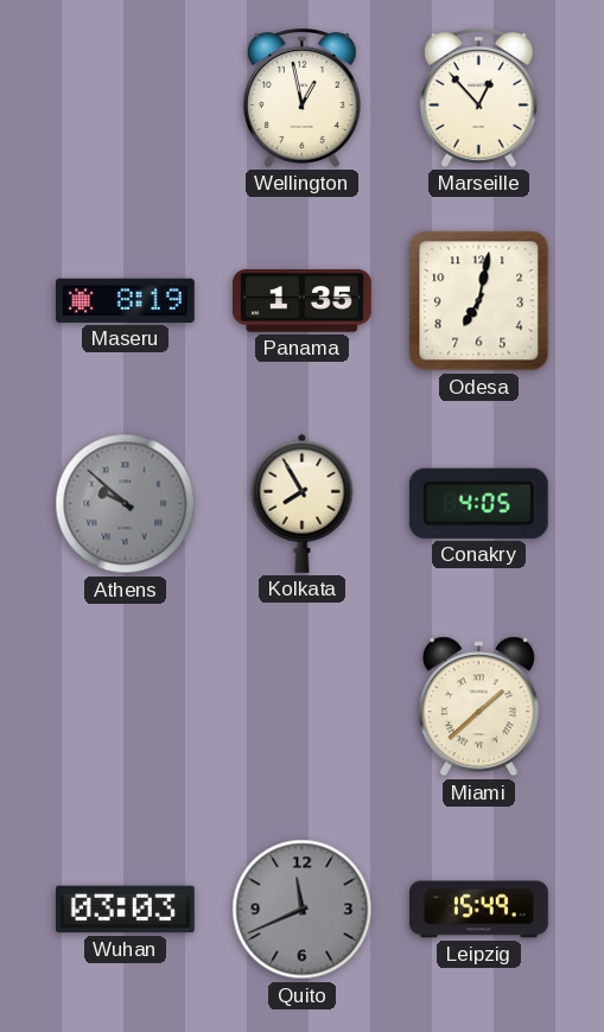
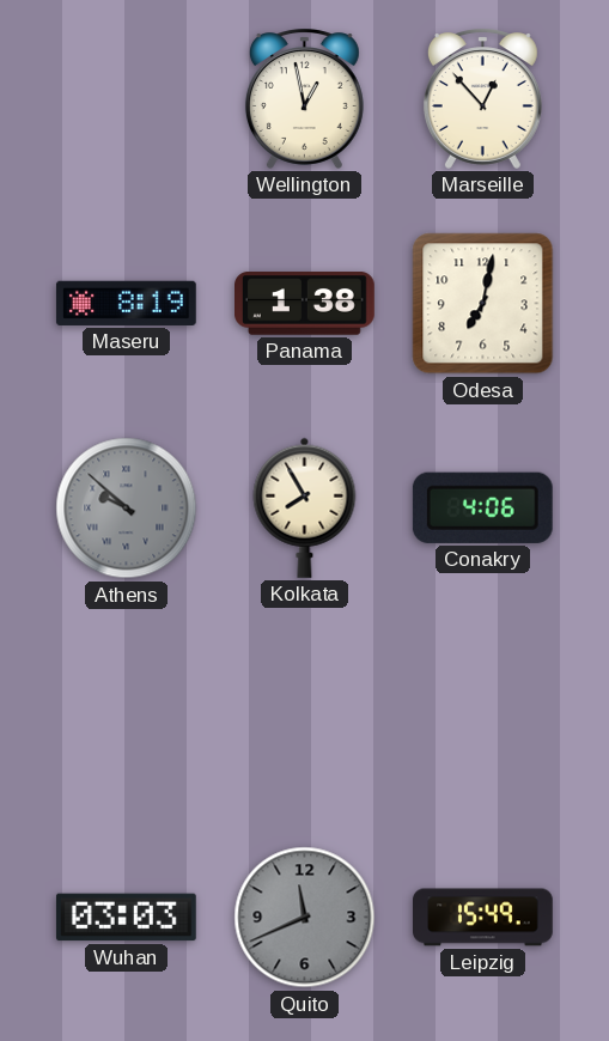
Panama: 1:35 -> 1:38
Conakry: 4:05 -> 4:06
Miami: 1:38 -> none
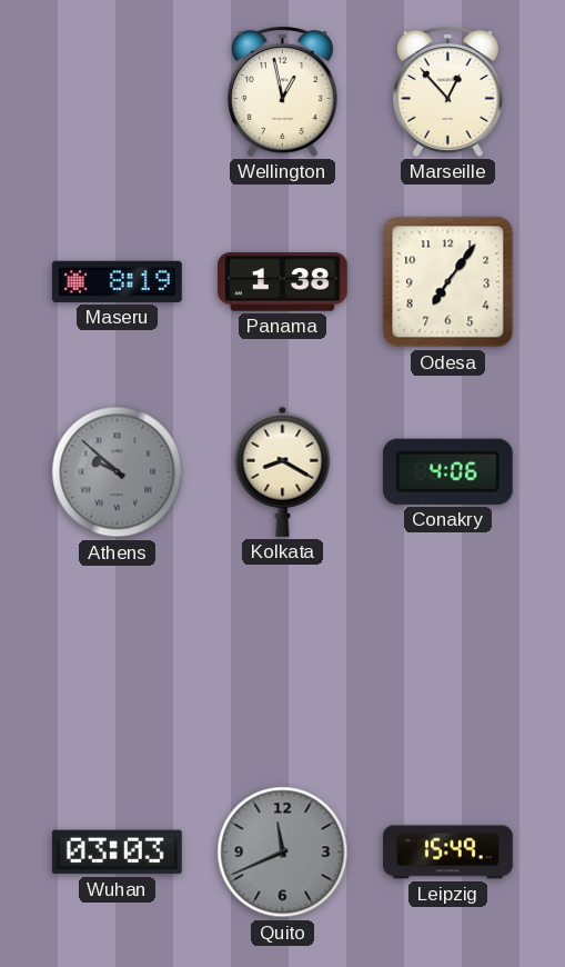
Odesa: 7:02 -> 7:06
Kolkata: 7:55 -> 8:20
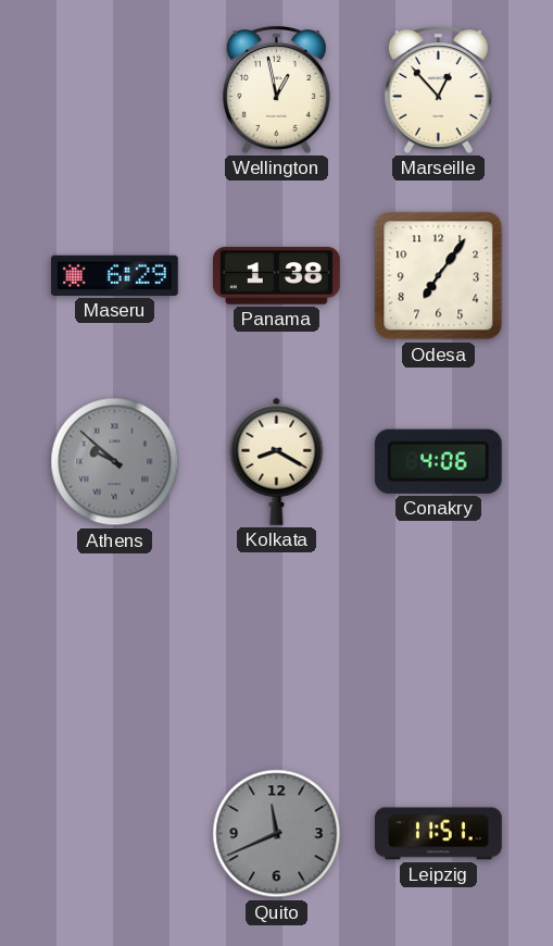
Maseru: 8:19 -> 6:29
Wuhan: 03:03 -> none
Leipzig: 15:49 -> 11:51
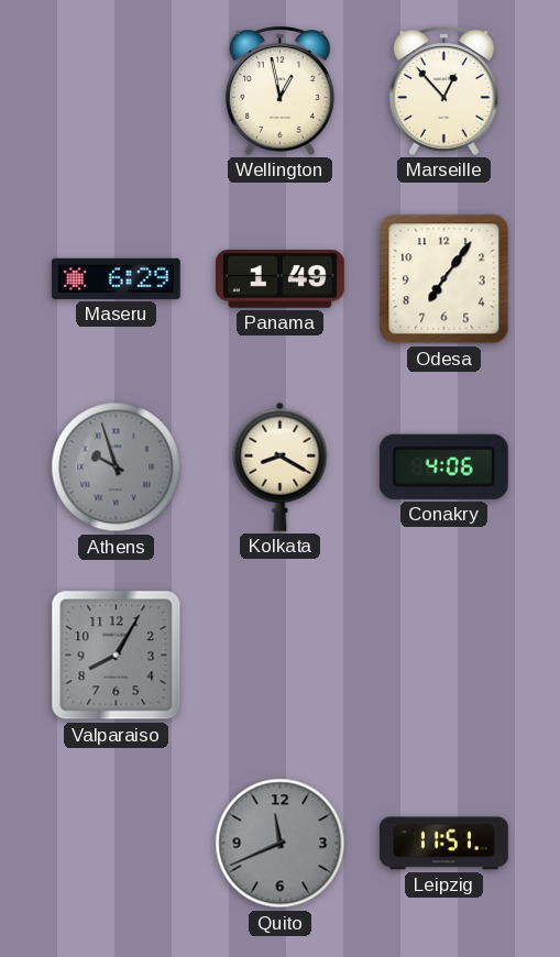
Panama: 1:38 -> 1:49
Athens: 9:52 -> 9:57
Valparaiso: none -> 8:05
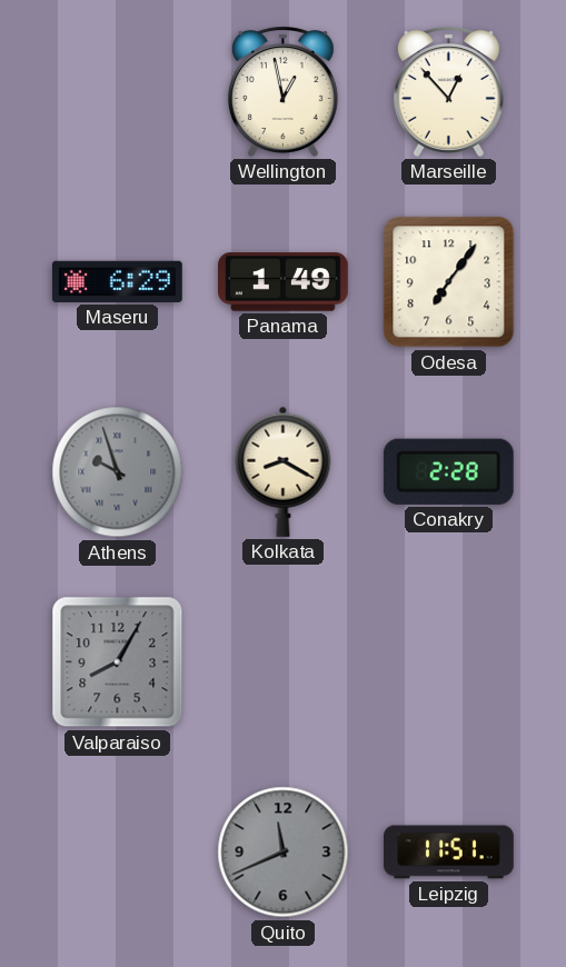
Conakry: 4:06 -> 2:28
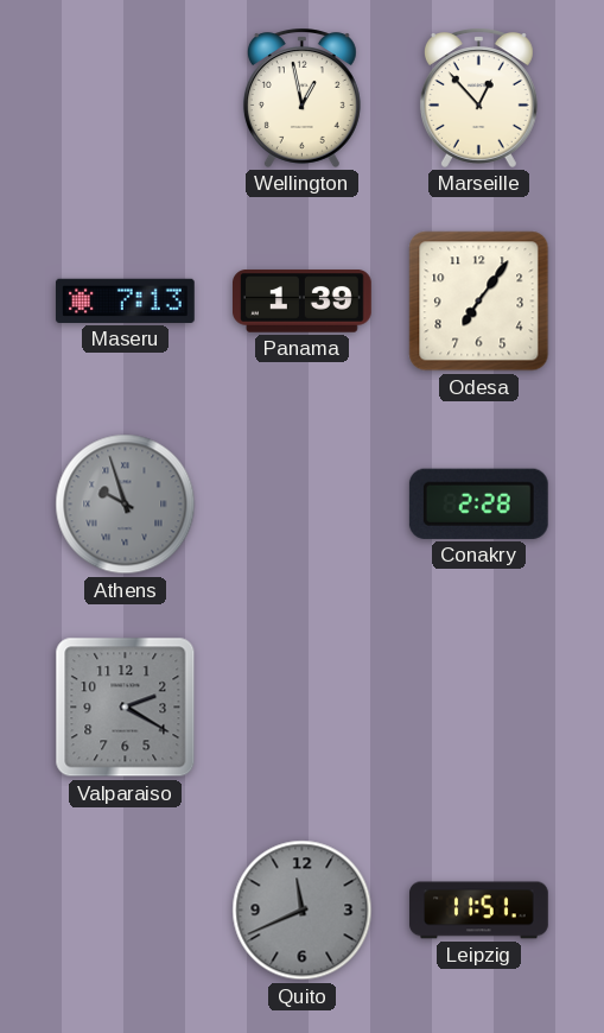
Maseru: 6:29 -> 7:13
Panama: 1:49 -> 1:39
Kolkata: 8:20 -> none
Valparaiso: 8:05 -> 2:20
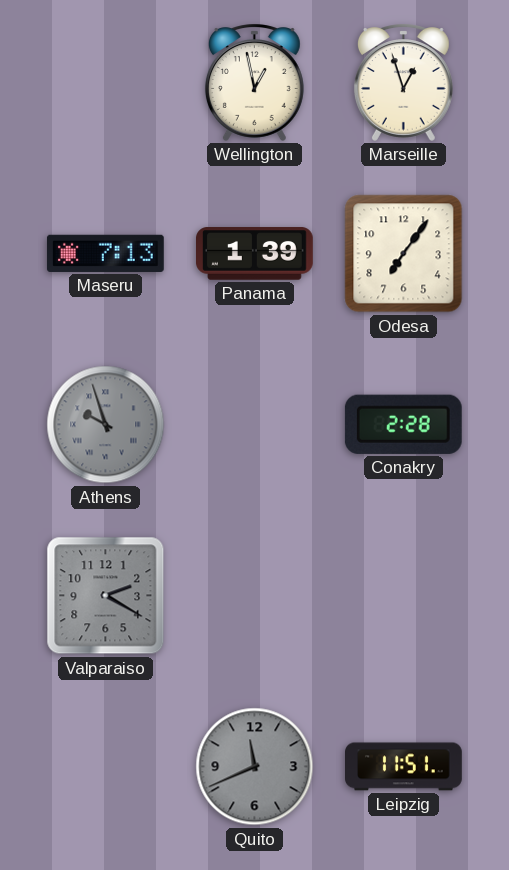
Marseille: 12:53 -> 12:57
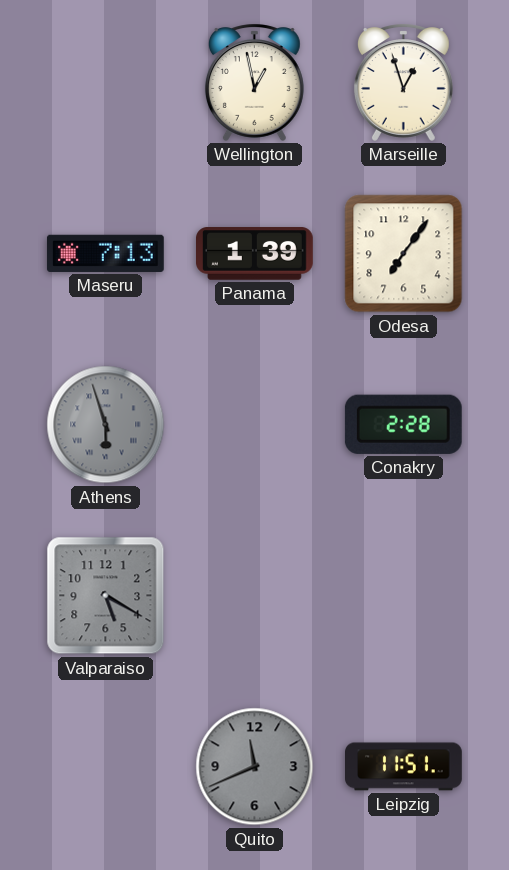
Athens: 9:57 -> 5:57
Valparaiso: 2:20 -> 5:20
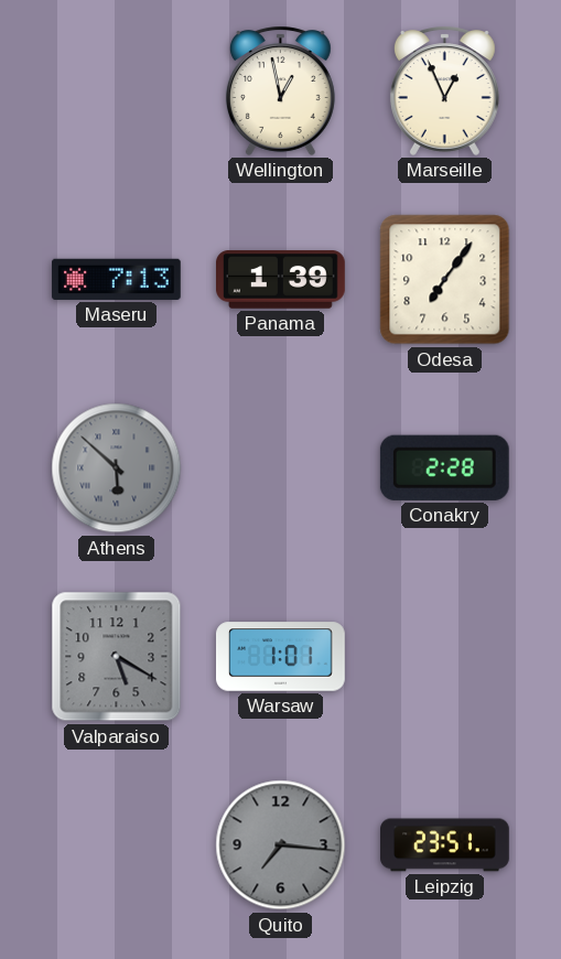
Marseille: 12:57 -> 12:56
Athens: 5:57 -> 5:52
Warsaw: none -> 1:01
Quito: 11:41 -> 7:16
Leipzig: 11:51 -> 23:51
